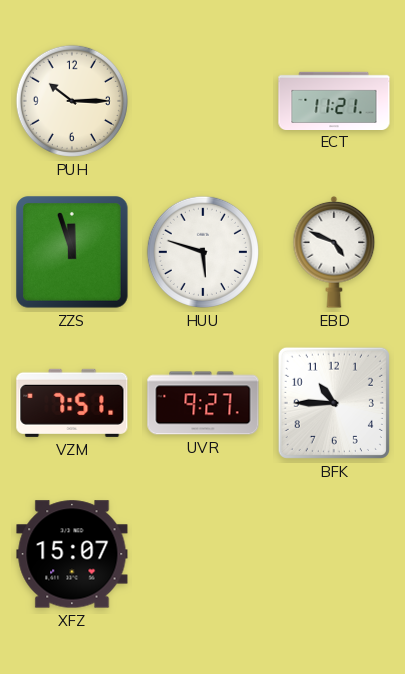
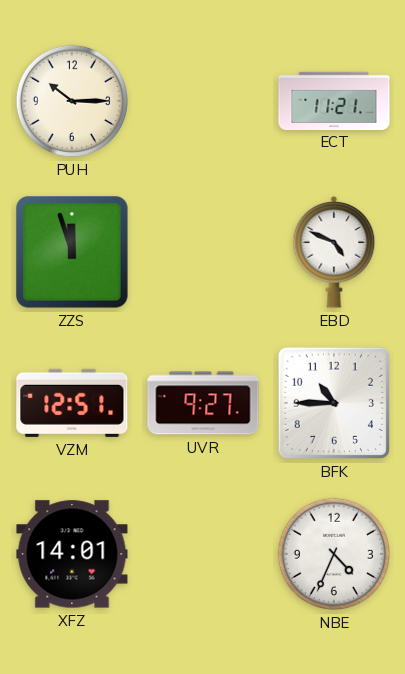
HUU: 5:48 -> none
VZM: 7:51 -> 12:51
XFZ: 15:07 -> 14:01
NBE: none -> 4:34
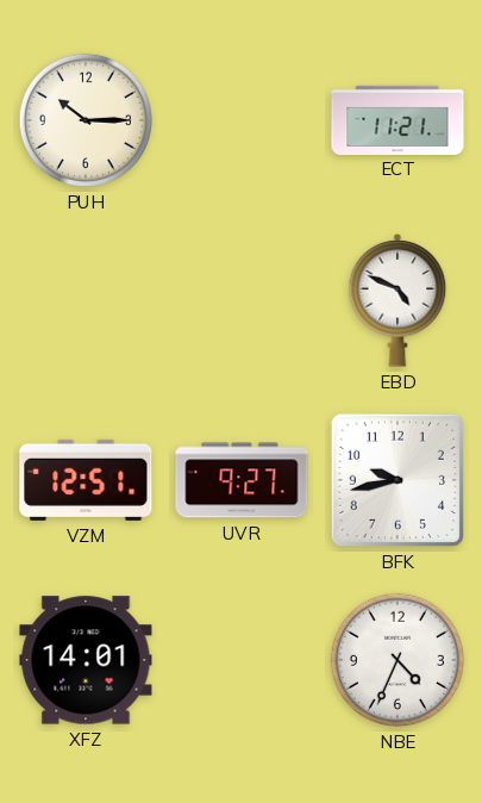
ZZS: 11:57 -> none
BFK: 10:45 -> 9:43
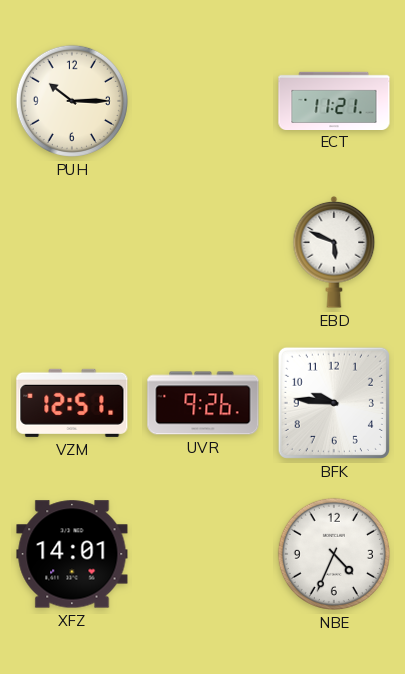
EBD: 4:49 -> 5:49
UVR: 9:27 -> 9:26
BFK: 9:43 -> 9:46
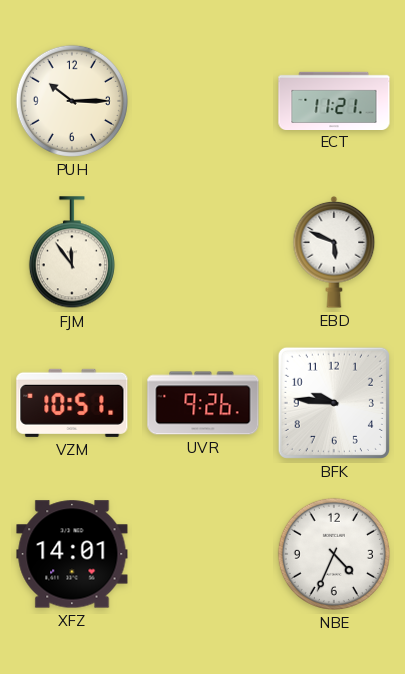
FJM: none -> 11:54
VZM: 12:51 -> 10:51
